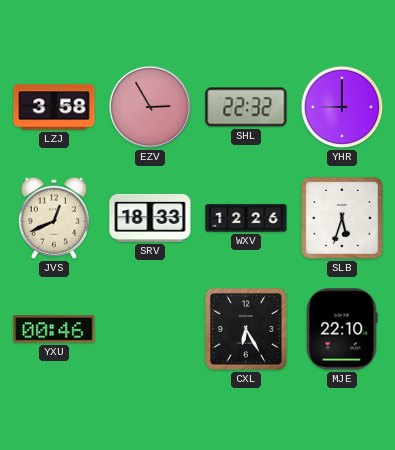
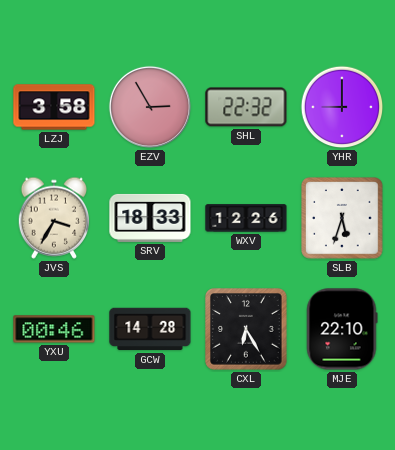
JVS: 12:41 -> 3:35
GCW: none -> 14:28
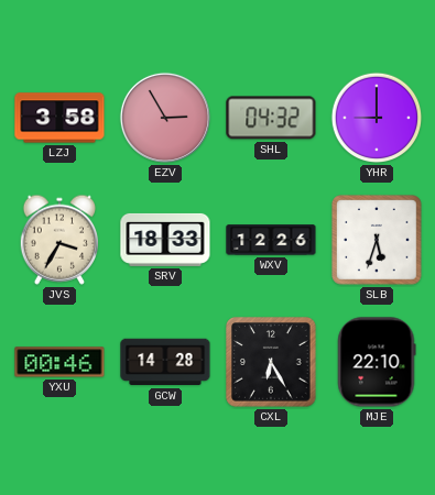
SHL: 22:32 -> 04:32
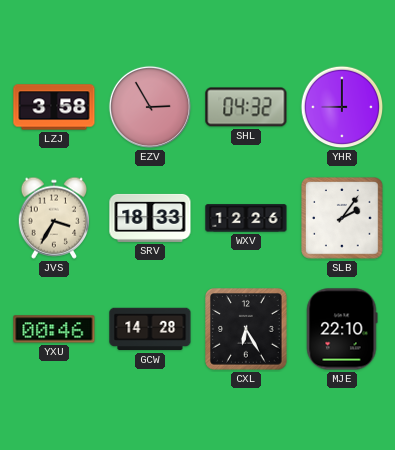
SLB: 5:33 -> 2:06
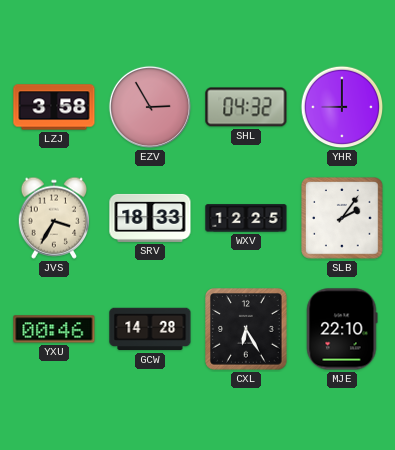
WXV: 12:26 -> 12:25
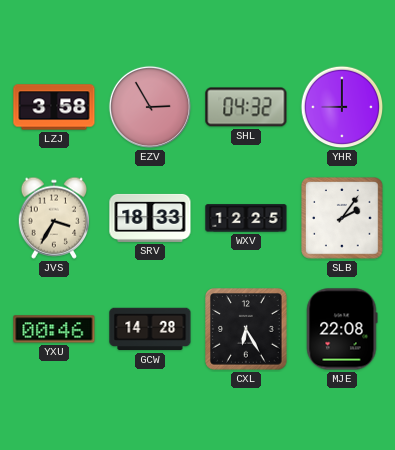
MJE: 22:10 -> 22:08
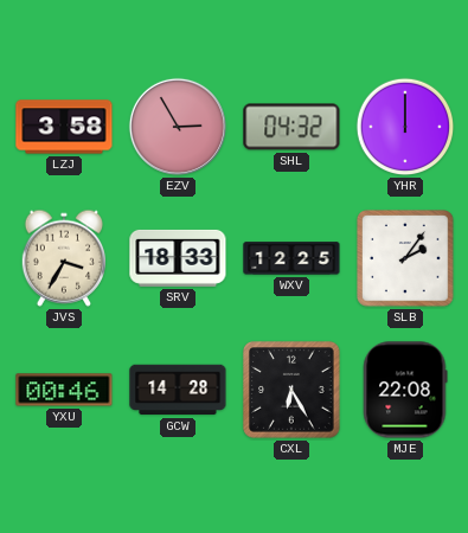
YHR: 9:00 -> 12:00
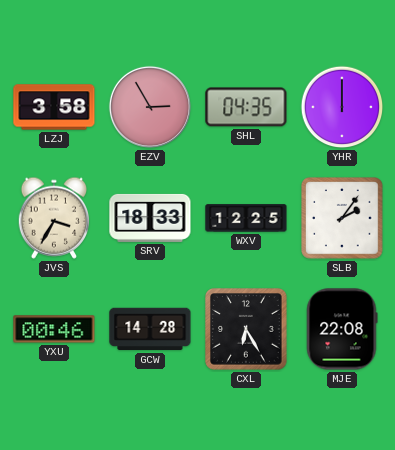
SHL: 04:32 -> 04:35
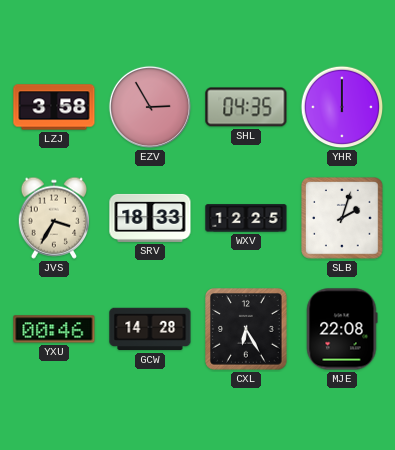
SLB: 2:06 -> 2:03
